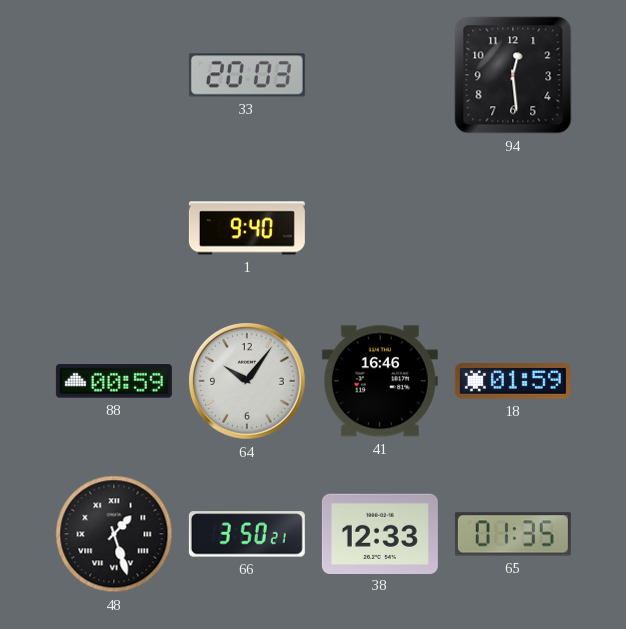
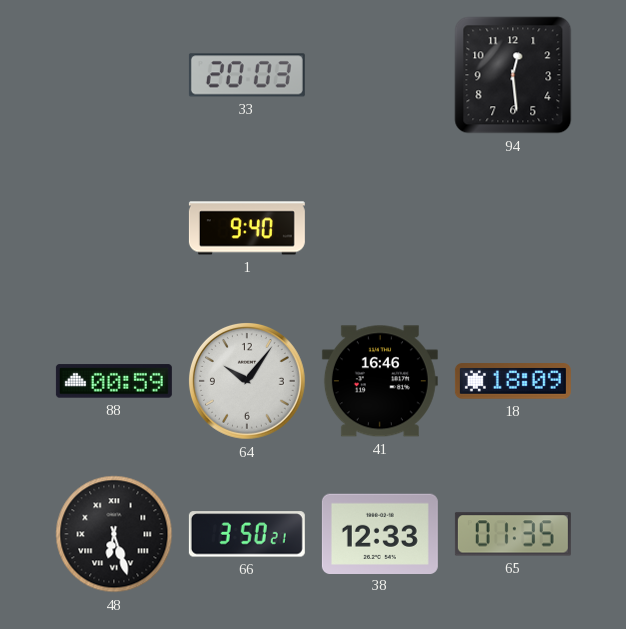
18: 01:59 -> 18:09
48: 1:27 -> 6:27
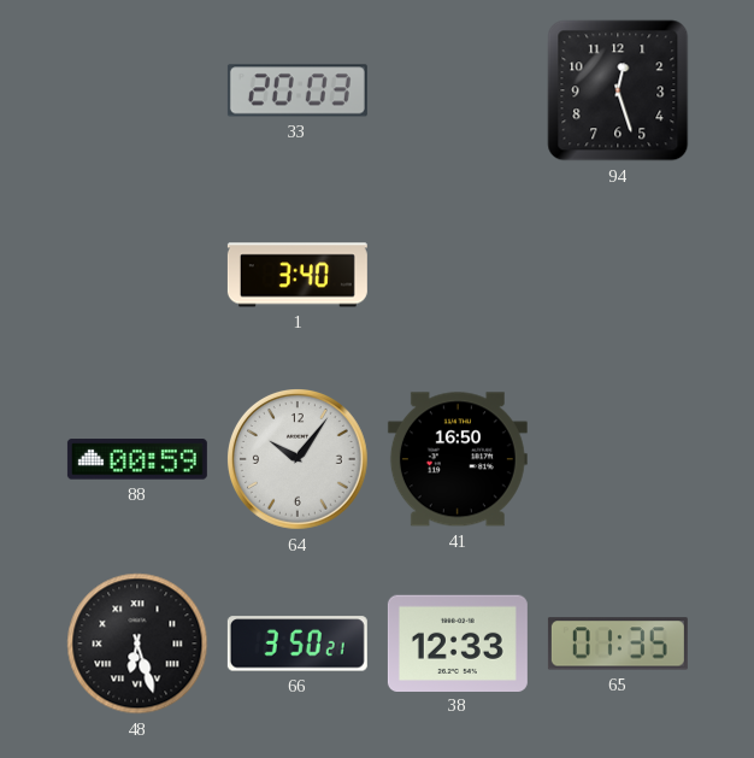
94: 12:29 -> 12:27
1: 9:40 -> 3:40
41: 16:46 -> 16:50
18: 18:09 -> none
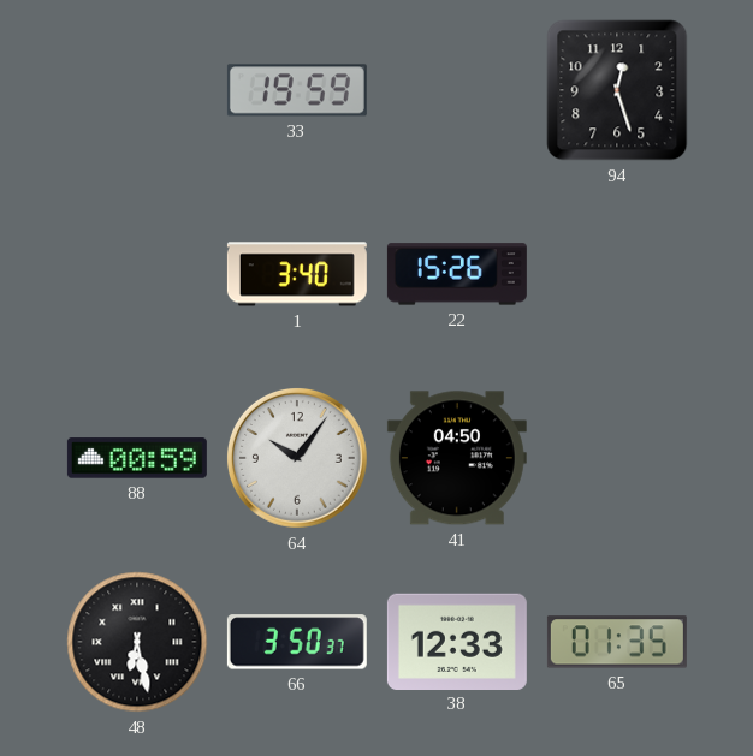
33: 20:03 -> 19:59
22: none -> 15:26
41: 16:50 -> 04:50
48: 6:27 -> 6:28
66: 3:50:21 -> 3:50:37
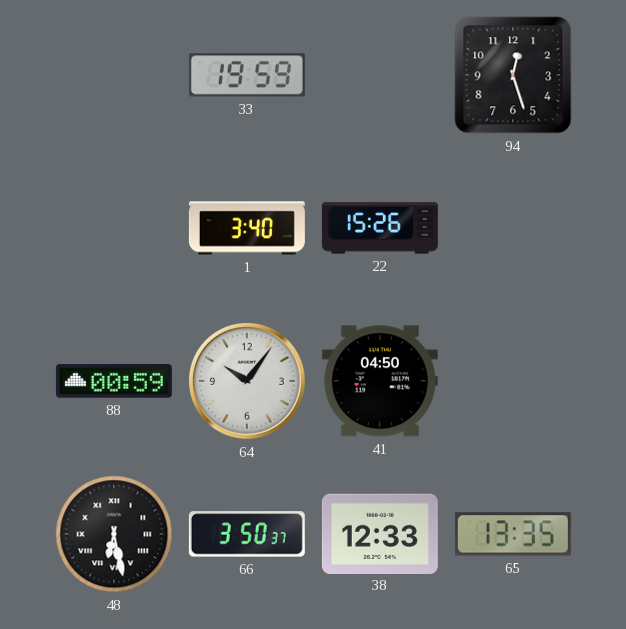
65: 01:35 -> 13:35
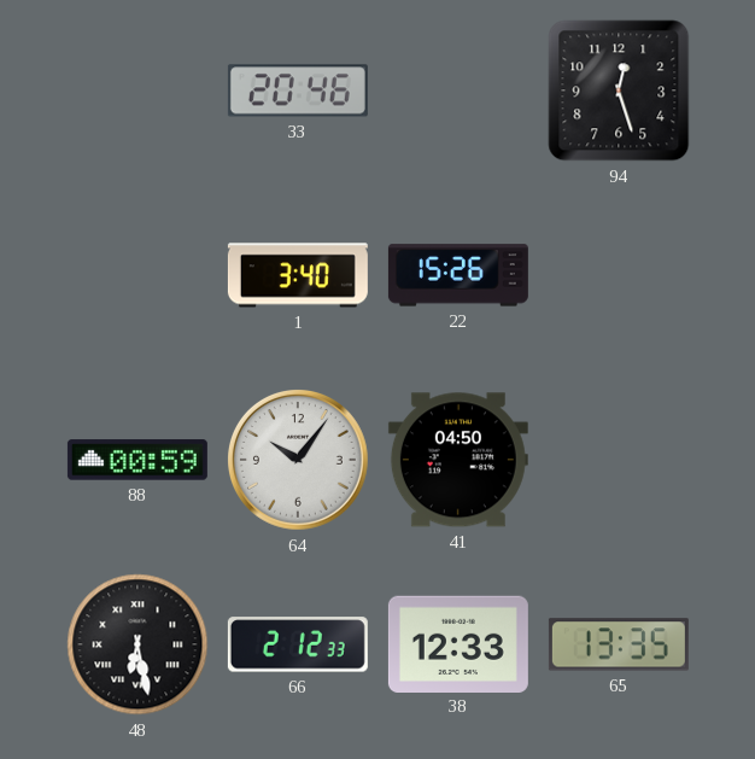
33: 19:59 -> 20:46
66: 3:50 -> 2:12
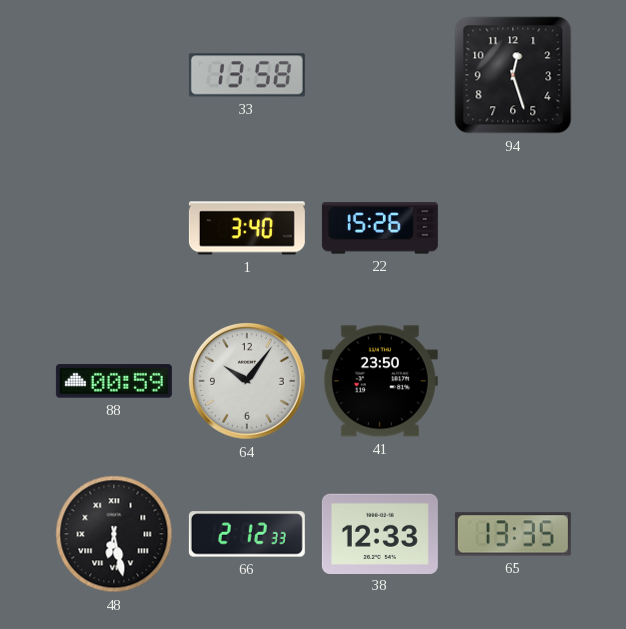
33: 20:46 -> 13:58
41: 04:50 -> 23:50
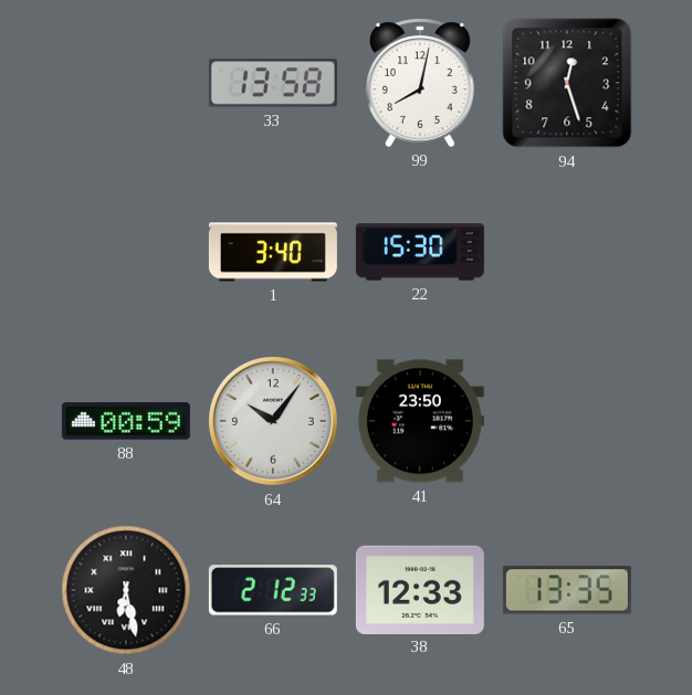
99: none -> 8:02
22: 15:26 -> 15:30
